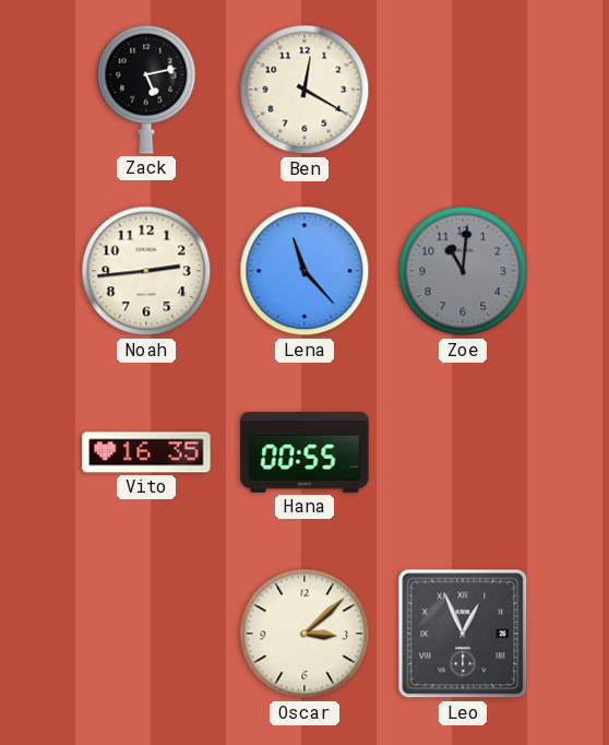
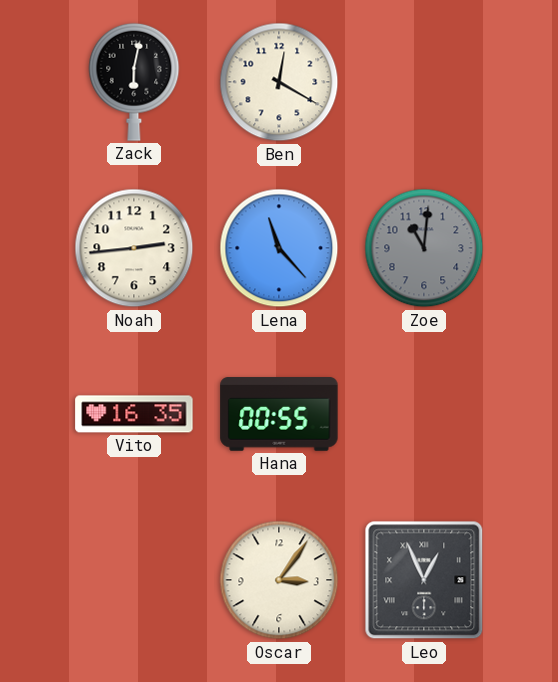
Zack: 5:13 -> 6:02
Oscar: 3:08 -> 3:06
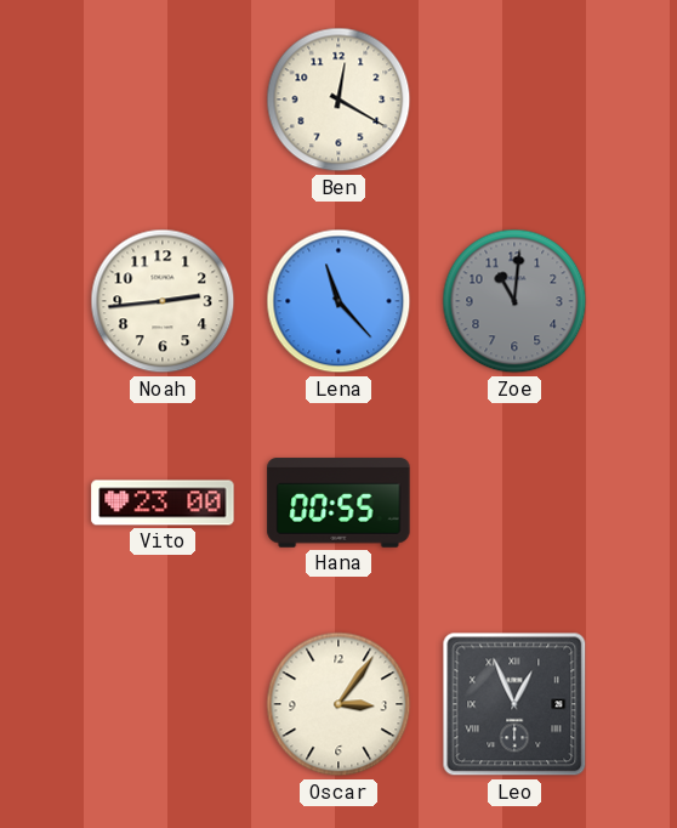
Zack: 6:02 -> none
Vito: 16:35 -> 23:00
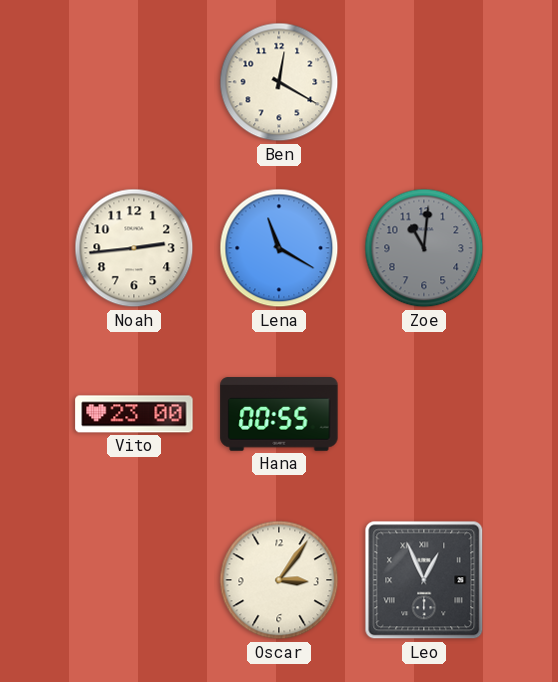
Lena: 11:23 -> 11:20
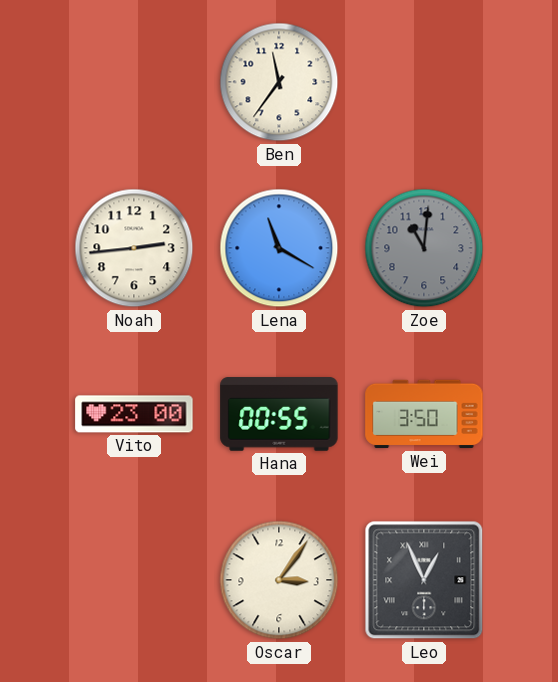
Ben: 12:20 -> 11:36
Wei: none -> 3:50
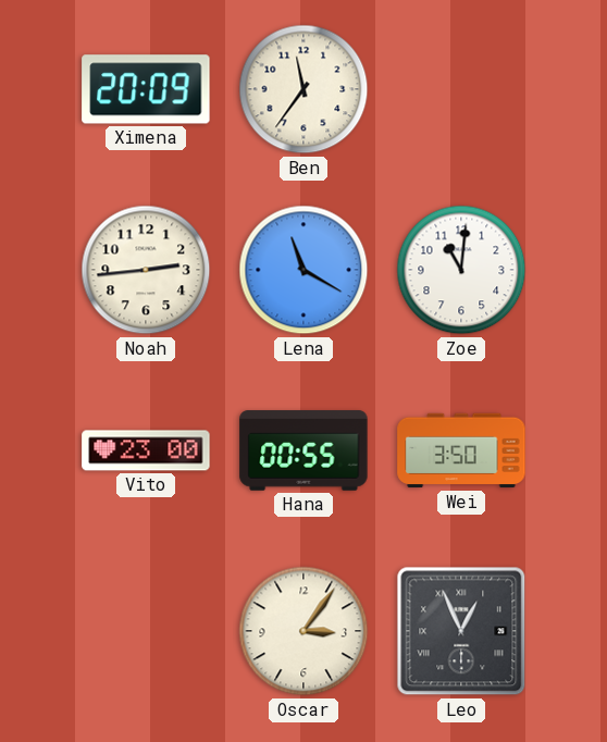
Ximena: none -> 20:09
Zoe dial: grey -> white
